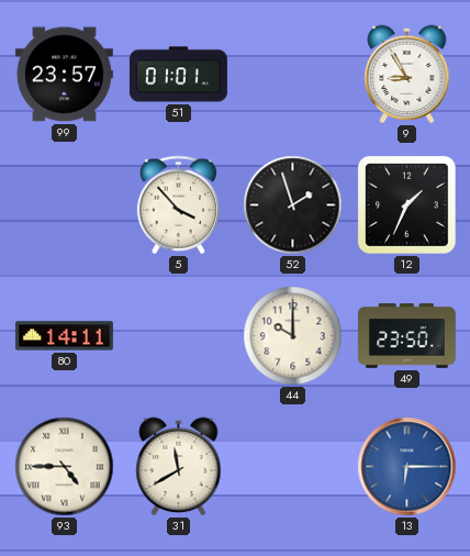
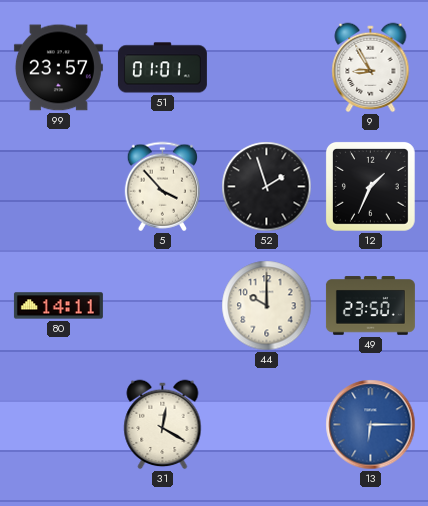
93: 4:45 -> none
31: 11:40 -> 12:20
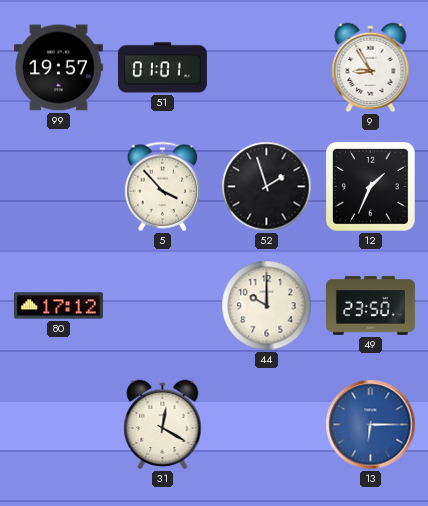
99: 23:57 -> 19:57
80: 14:11 -> 17:12
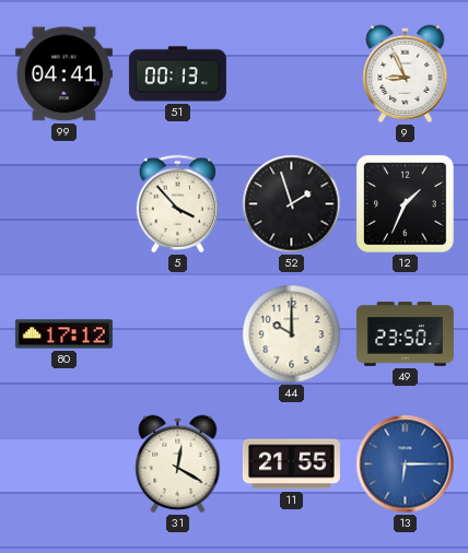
99: 19:57 -> 04:41
51: 01:01 -> 00:13
9: 8:55 -> 8:56
11: none -> 21:55
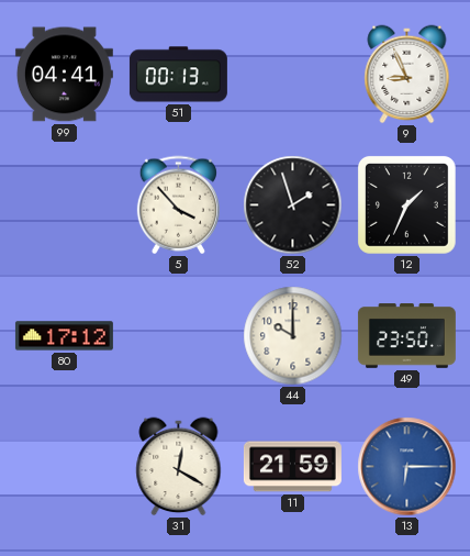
11: 21:55 -> 21:59
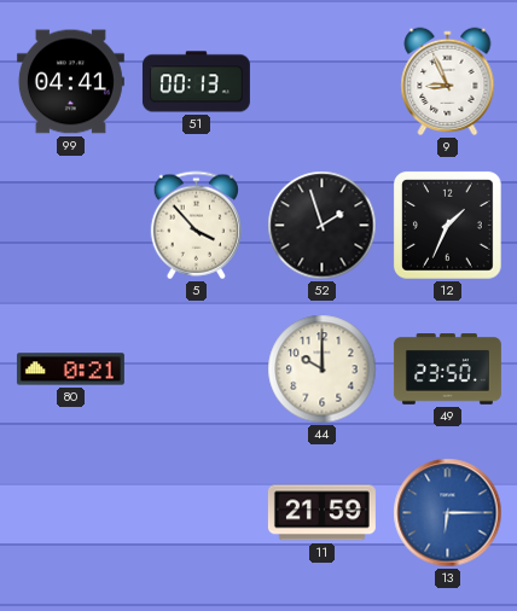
80: 17:12 -> 0:21
31: 12:20 -> none
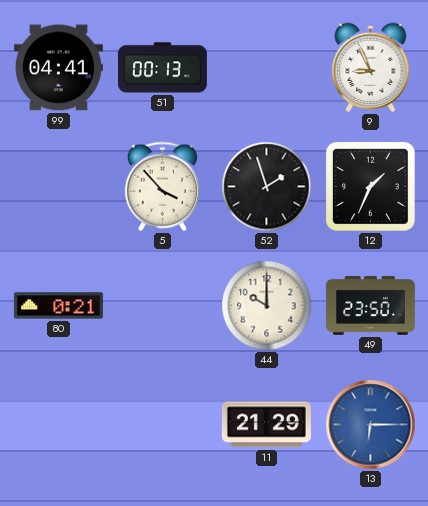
11: 21:59 -> 21:29
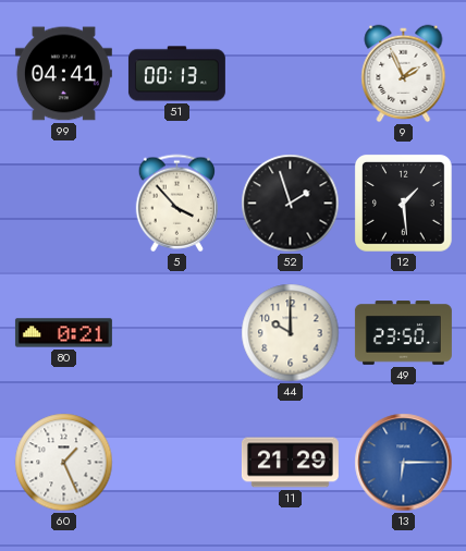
9: 8:56 -> 1:56
12: 1:34 -> 1:29
60: none -> 1:26
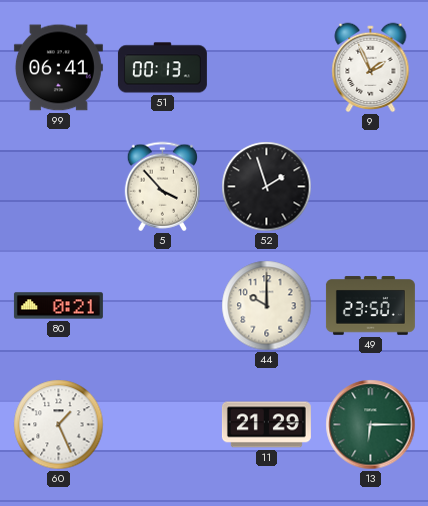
99: 04:41 -> 06:41
12: 1:29 -> none
13 dial: blue -> green
